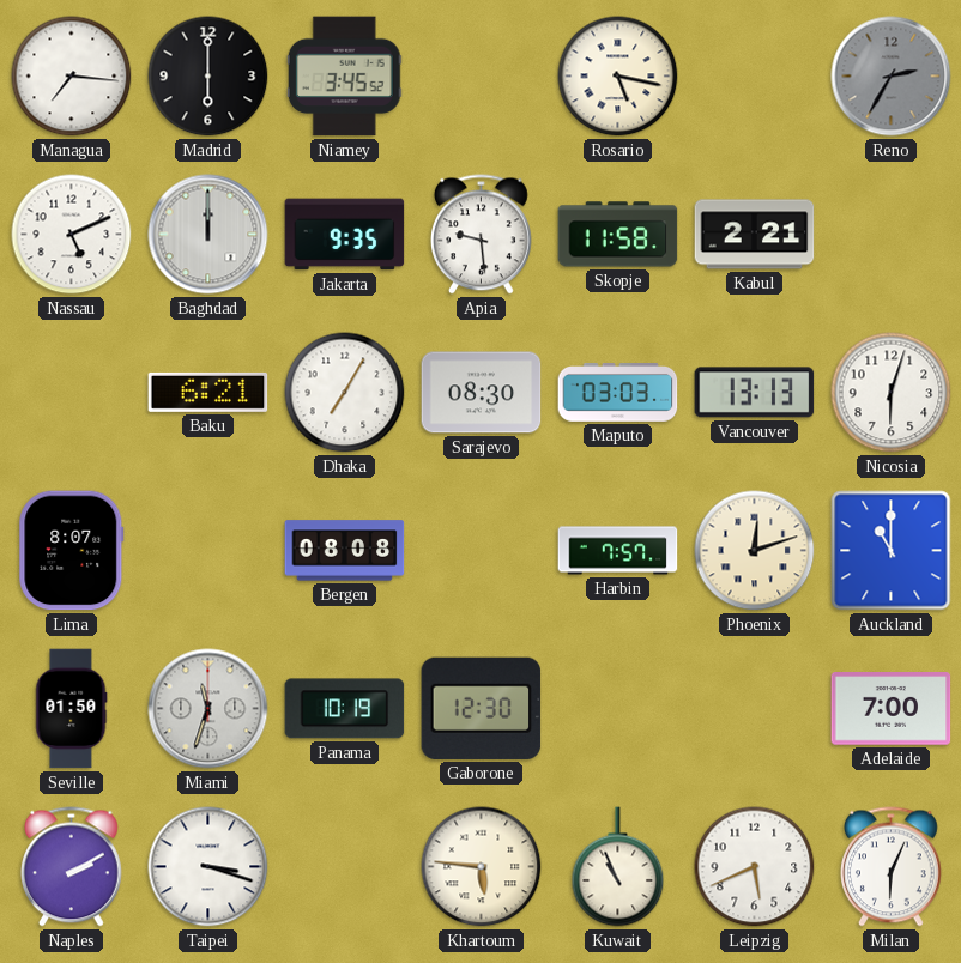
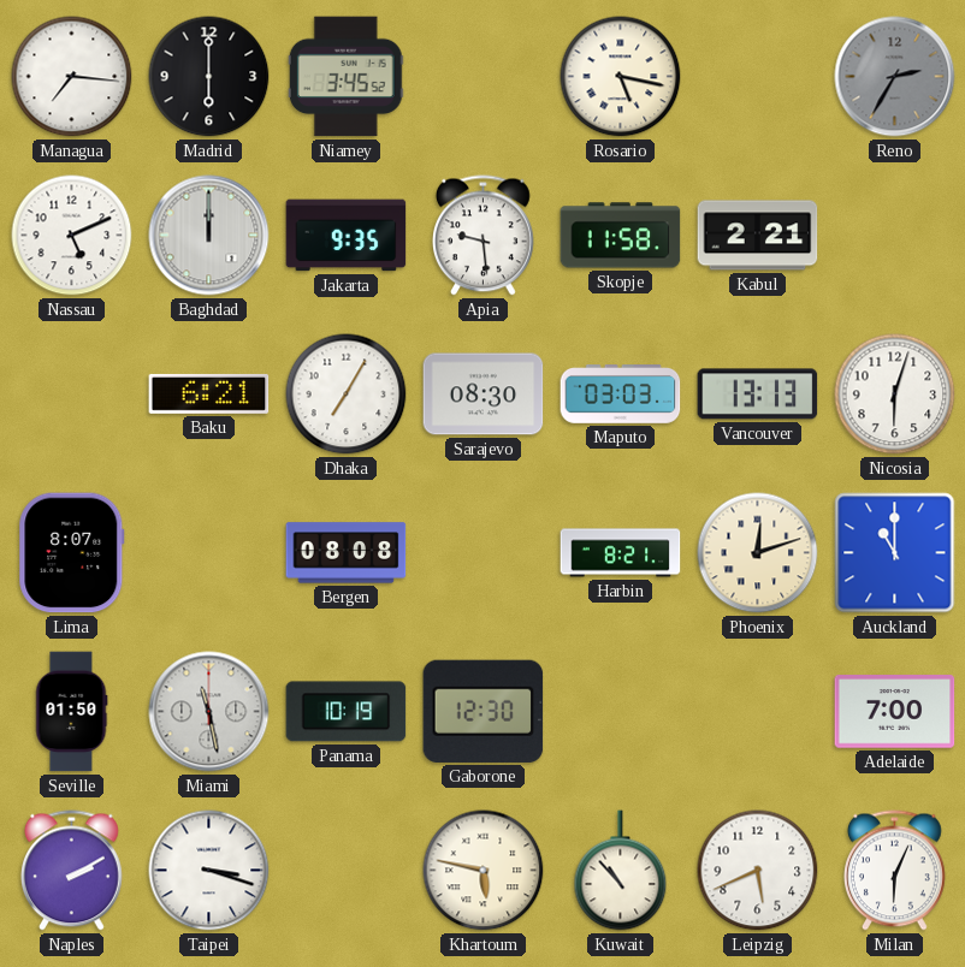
Harbin: 7:57 -> 8:21
Miami: 11:33 -> 11:28
Khartoum: 5:46 -> 5:47
Kuwait: 10:56 -> 10:53
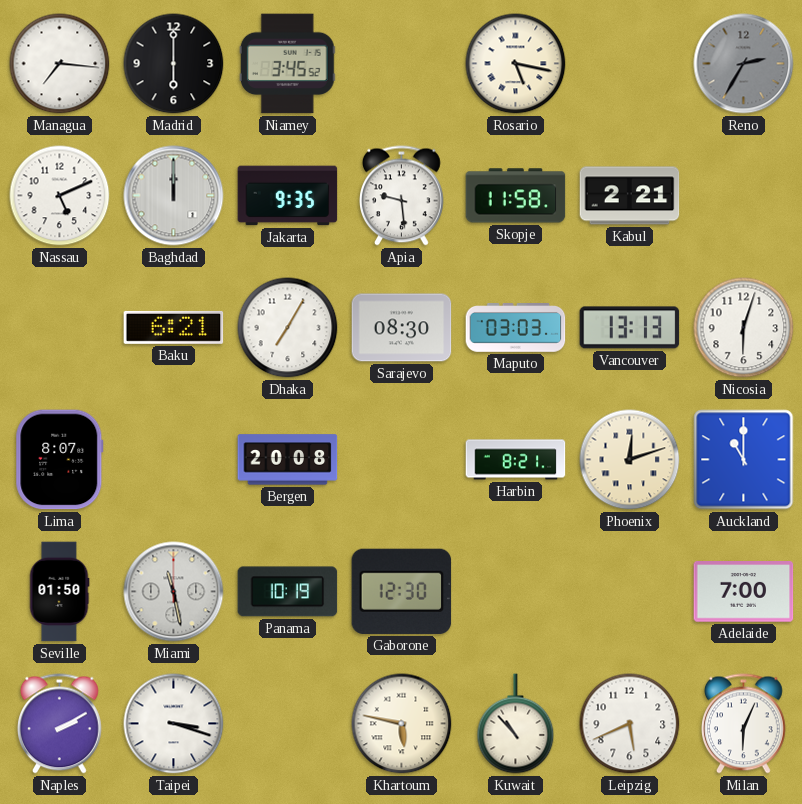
Bergen: 08:08 -> 20:08
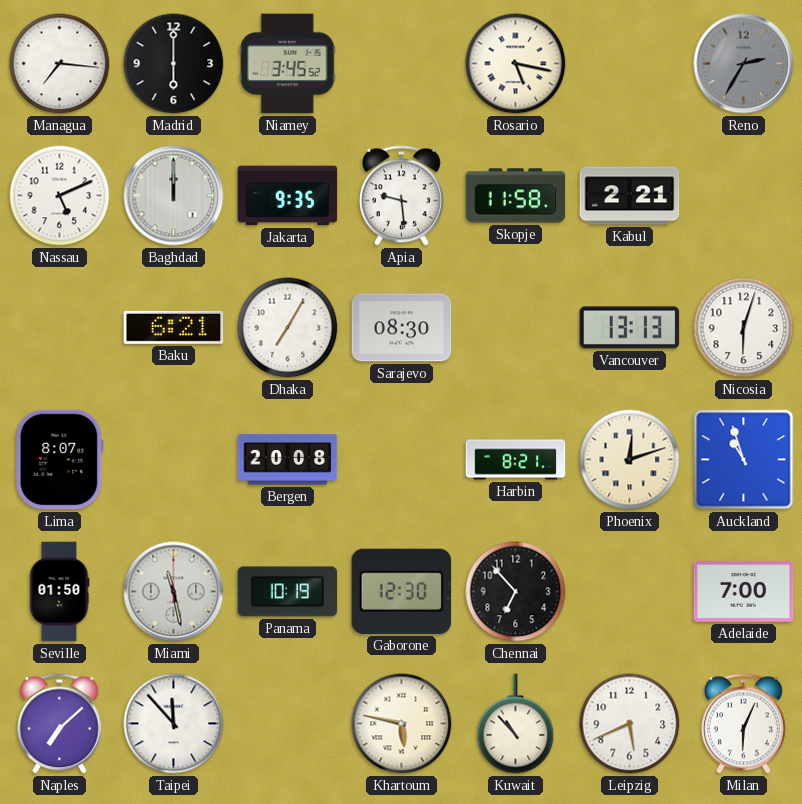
Maputo: 03:03 -> none
Auckland: 11:00 -> 10:57
Chennai: none -> 6:53
Naples: 2:10 -> 7:08
Taipei: 3:18 -> 11:53
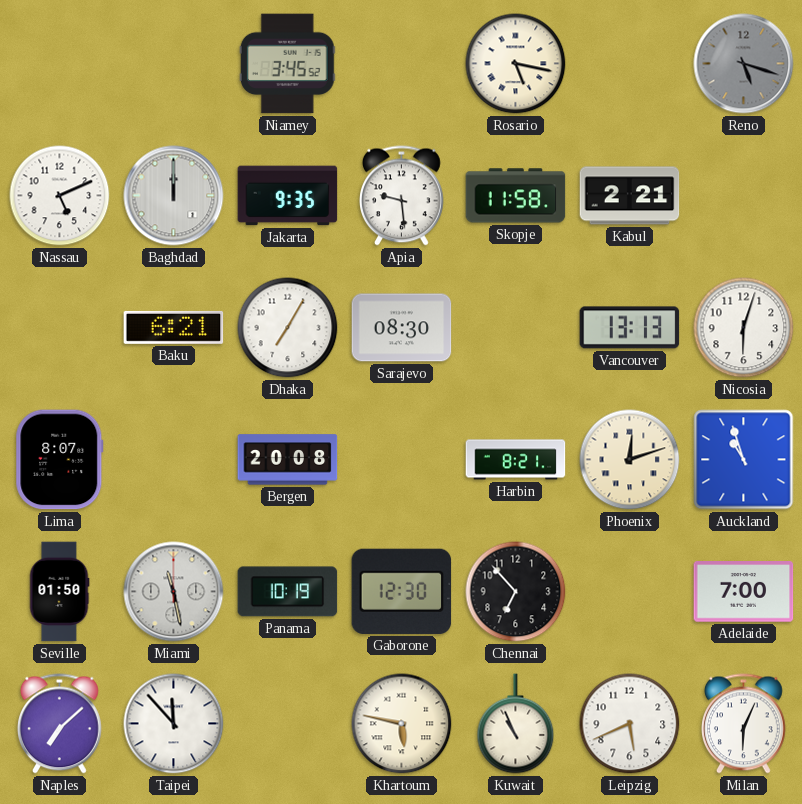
Managua: 7:16 -> none
Madrid: 6:00 -> none
Reno: 2:35 -> 5:18
Kuwait: 10:53 -> 10:56
